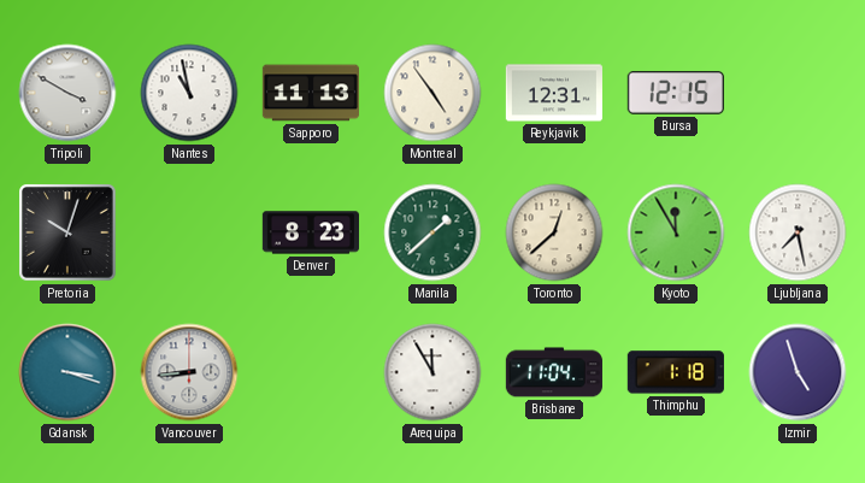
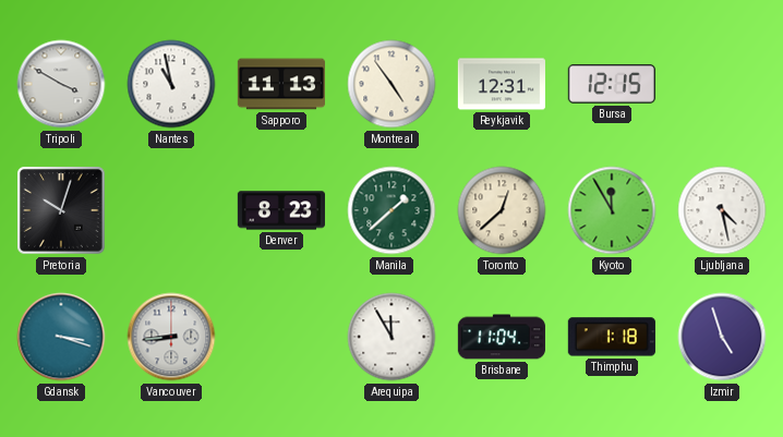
Ljubljana: 7:28 -> 4:28
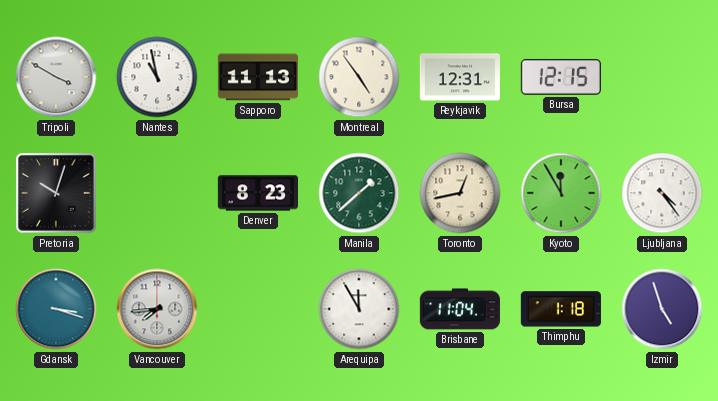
Toronto: 12:38 -> 12:43
Ljubljana: 4:28 -> 4:24
Vancouver: 8:44 -> 7:44
